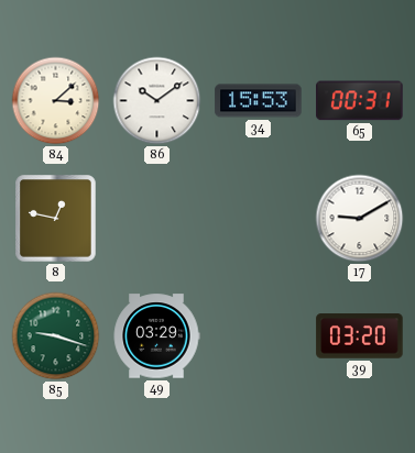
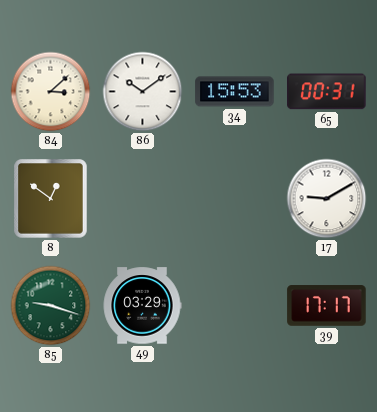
8: 12:47 -> 12:51
39: 03:20 -> 17:17
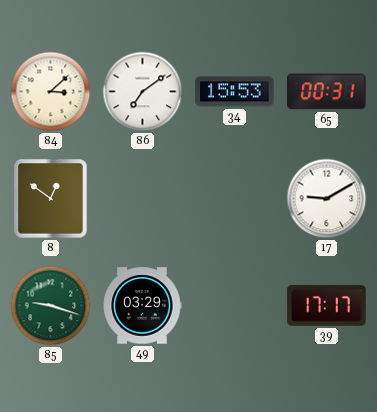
86: 10:09 -> 7:09
